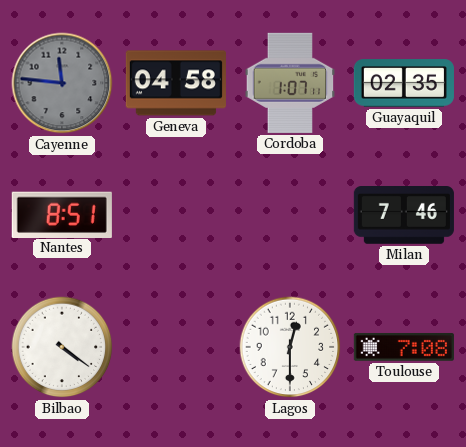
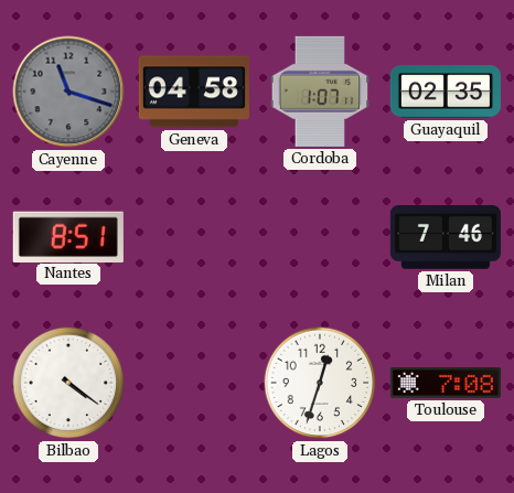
Cayenne: 11:46 -> 11:18
Lagos: 12:30 -> 12:33
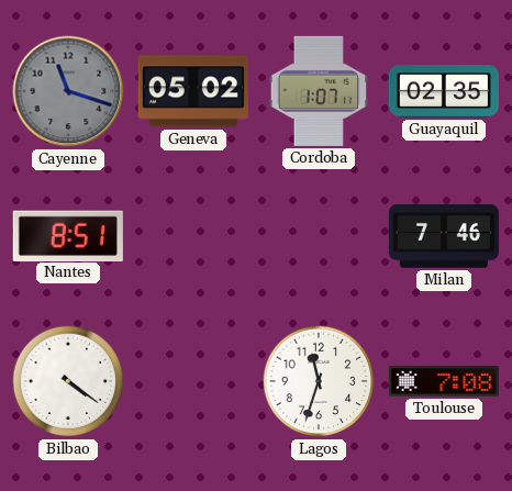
Geneva: 04:58 -> 05:02
Lagos: 12:33 -> 11:33
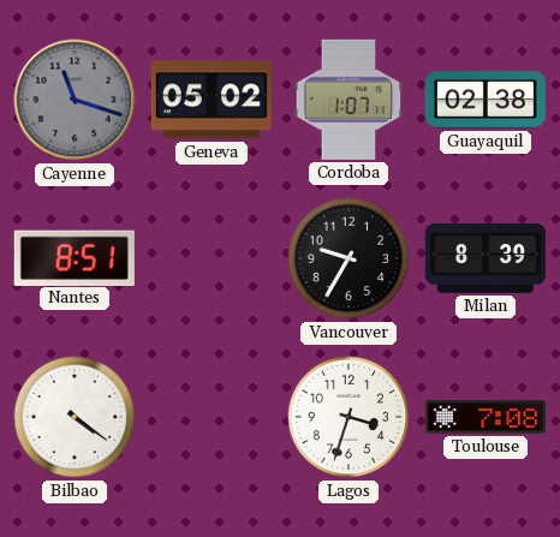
Guayaquil: 02:35 -> 02:38
Vancouver: none -> 9:35
Milan: 7:46 -> 8:39
Lagos: 11:33 -> 3:33
